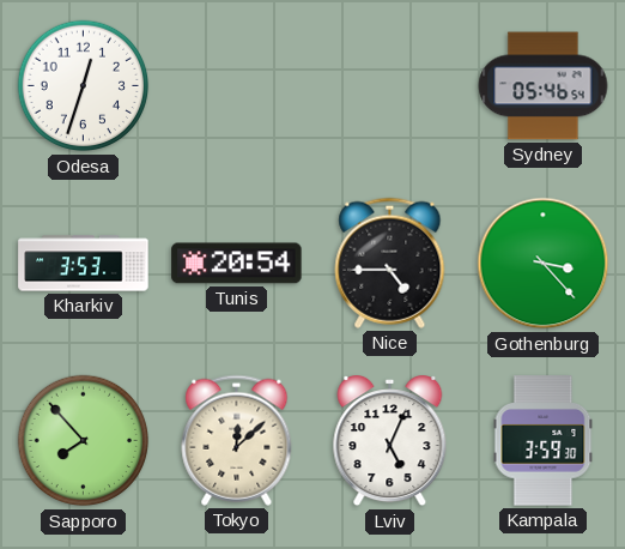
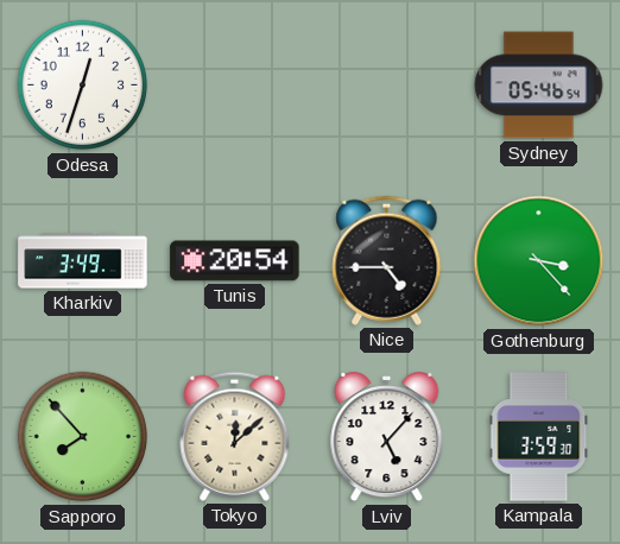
Kharkiv: 3:53 -> 3:49
Lviv: 5:04 -> 5:07
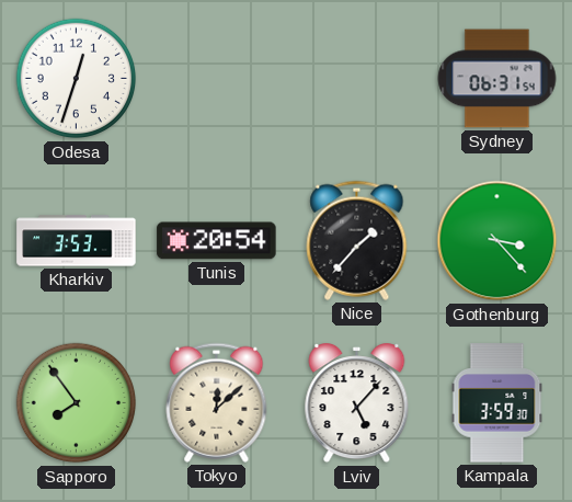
Sydney: 05:46 -> 06:31
Kharkiv: 3:49 -> 3:53
Nice: 4:45 -> 1:37
Sapporo: 7:53 -> 7:54
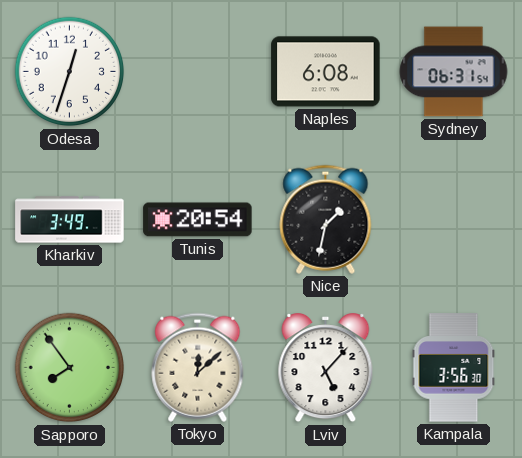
Naples: none -> 6:08
Kharkiv: 3:53 -> 3:49
Nice: 1:37 -> 1:32
Gothenburg: 3:23 -> none
Kampala: 3:59 -> 3:56
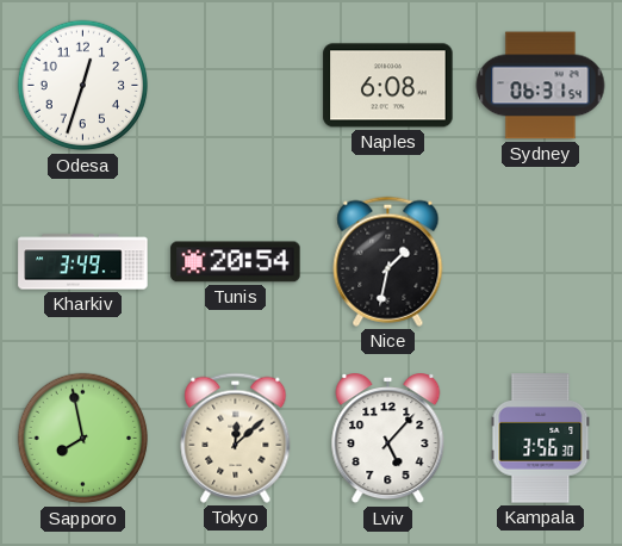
Sapporo: 7:54 -> 7:58
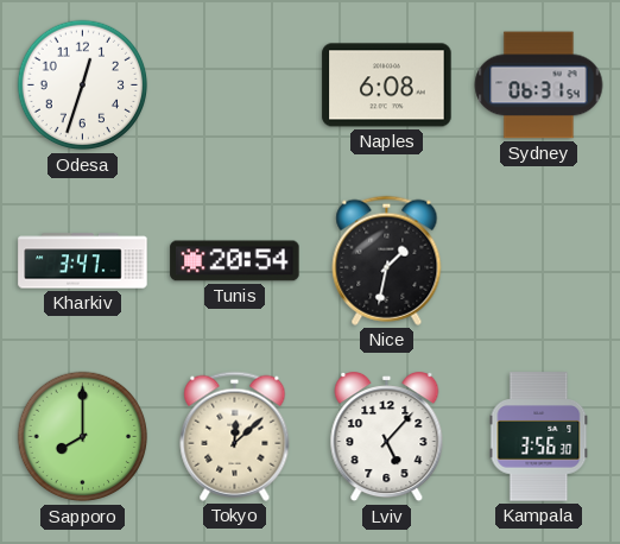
Kharkiv: 3:49 -> 3:47
Sapporo: 7:58 -> 8:00
